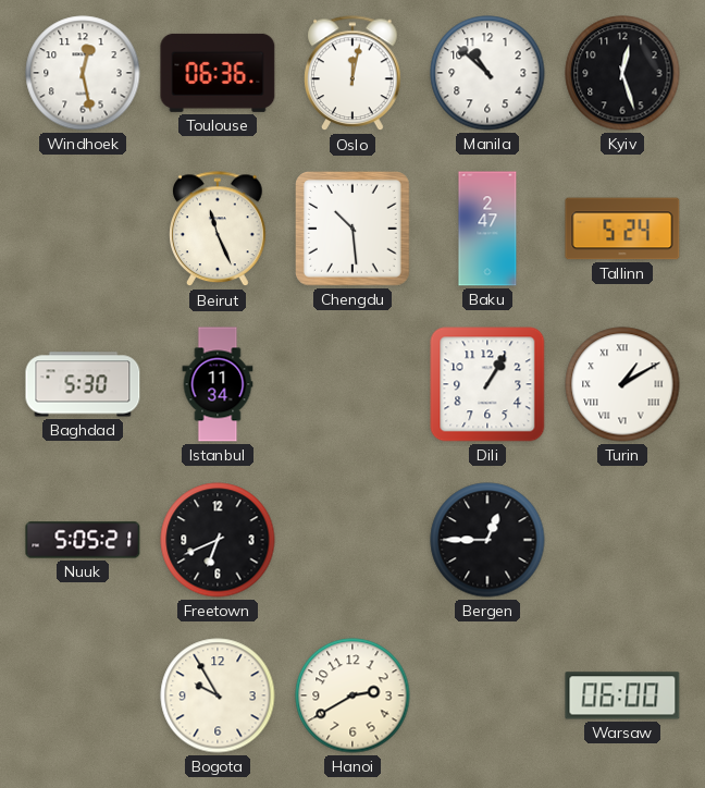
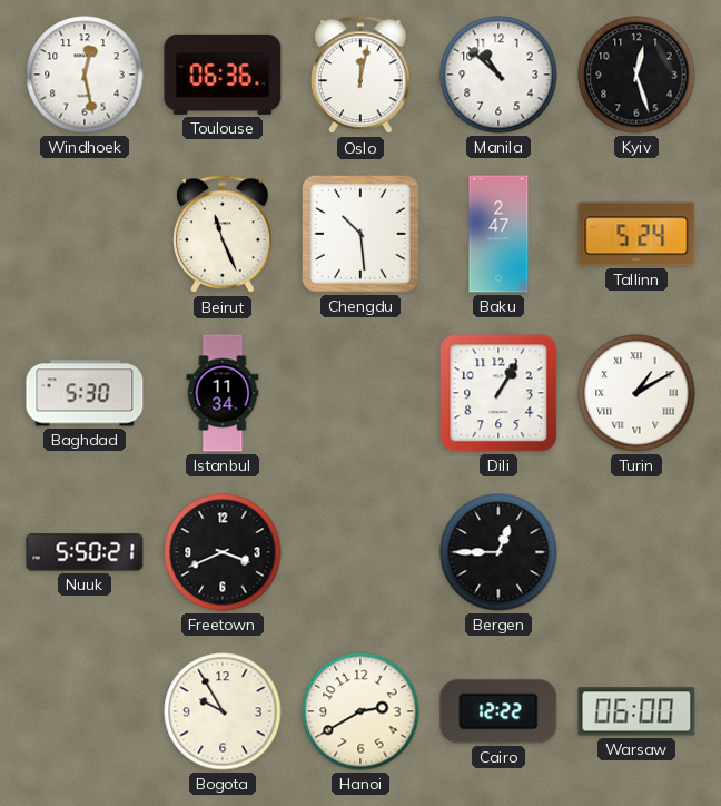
Nuuk: 5:05 -> 5:50
Freetown: 6:41 -> 3:41
Cairo: none -> 12:22
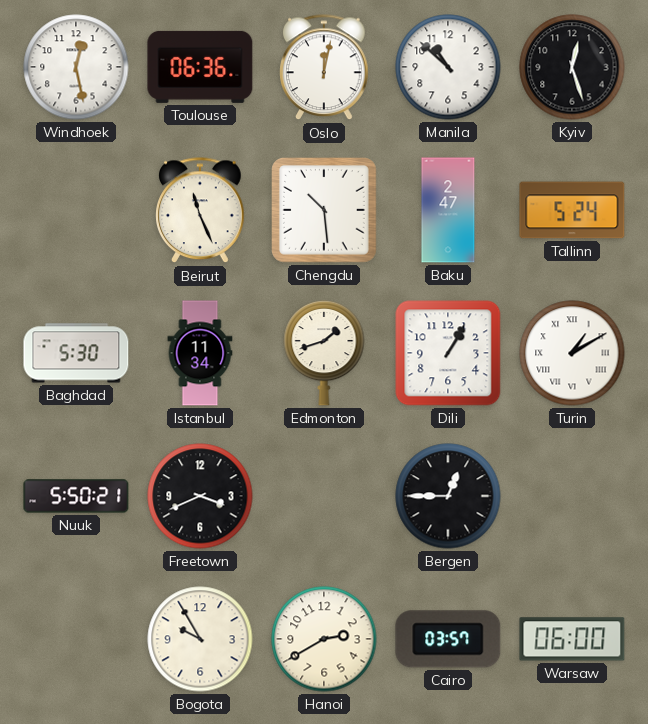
Edmonton: none -> 1:42
Cairo: 12:22 -> 03:57
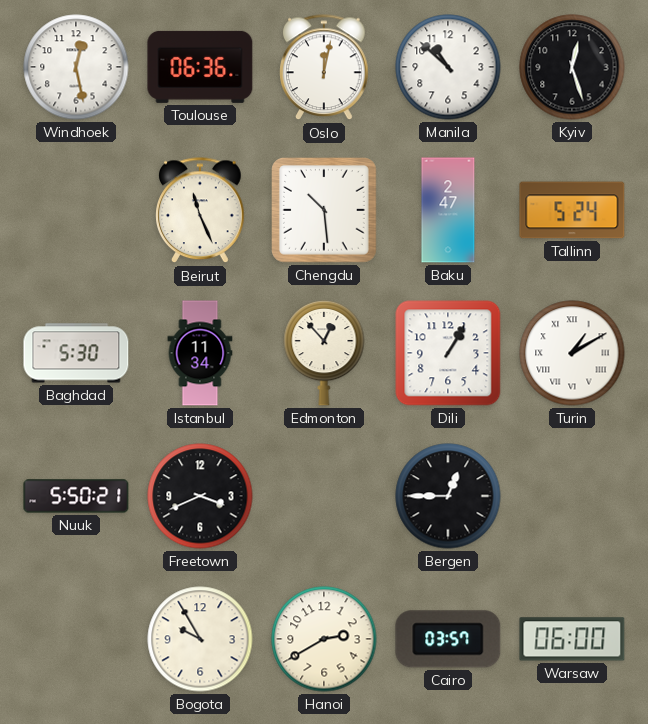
Edmonton: 1:42 -> 12:53
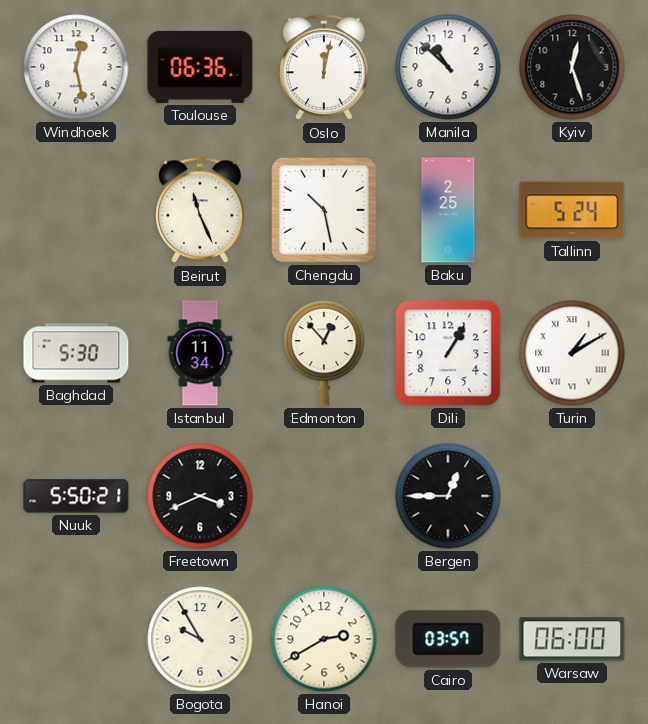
Chengdu: 10:29 -> 10:28
Baku: 2:47 -> 2:25
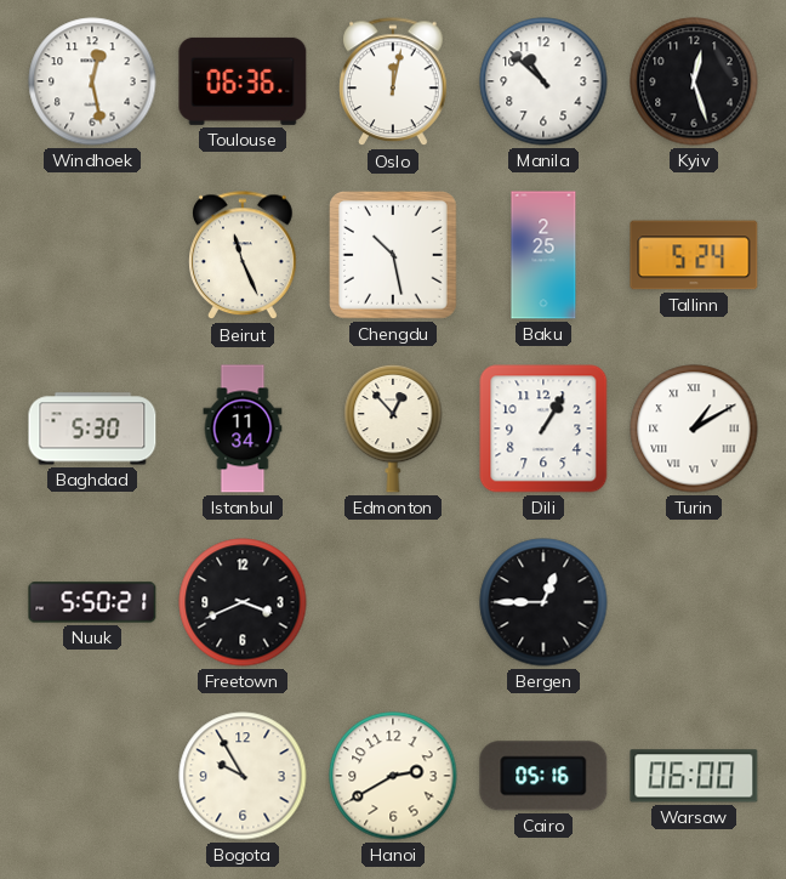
Cairo: 03:57 -> 05:16
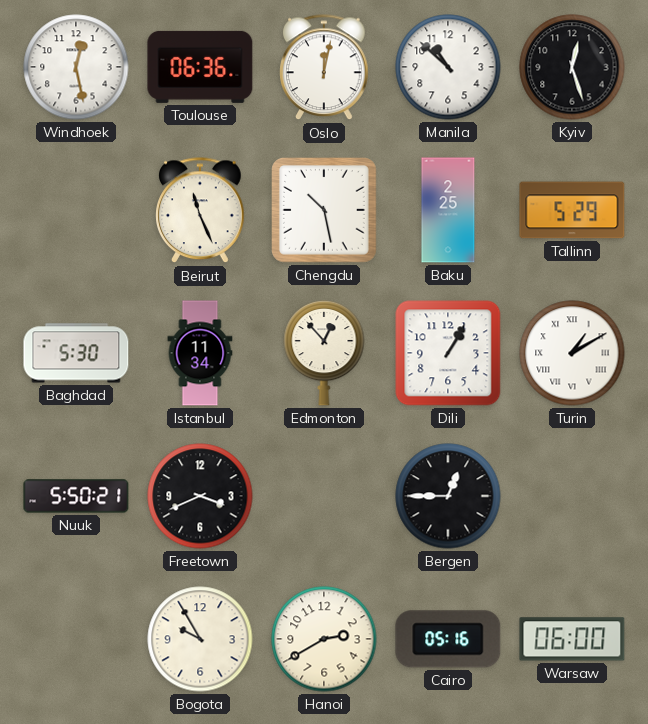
Tallinn: 5:24 -> 5:29
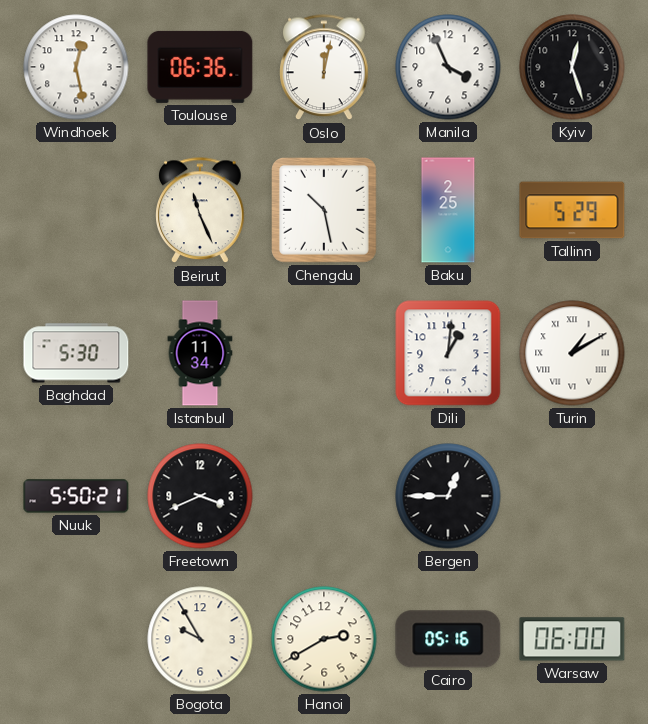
Manila: 10:52 -> 3:56
Edmonton: 12:53 -> none
Dili: 1:05 -> 1:01
